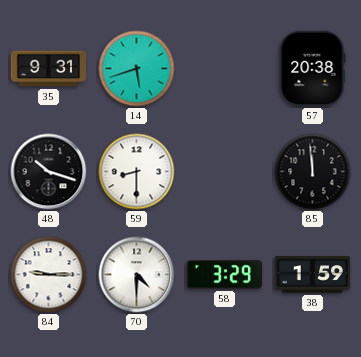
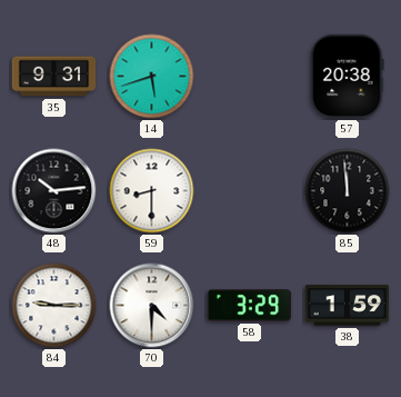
48: 10:18 -> 10:14
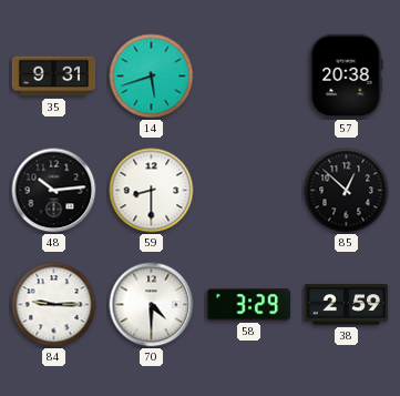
85: 11:59 -> 12:52
38: 1:59 -> 2:59
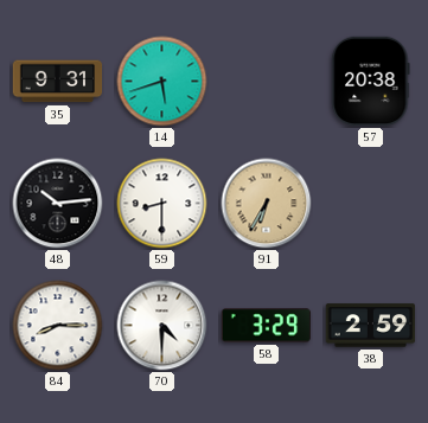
91: none -> 6:35
85: 12:52 -> none
84: 9:15 -> 8:15
